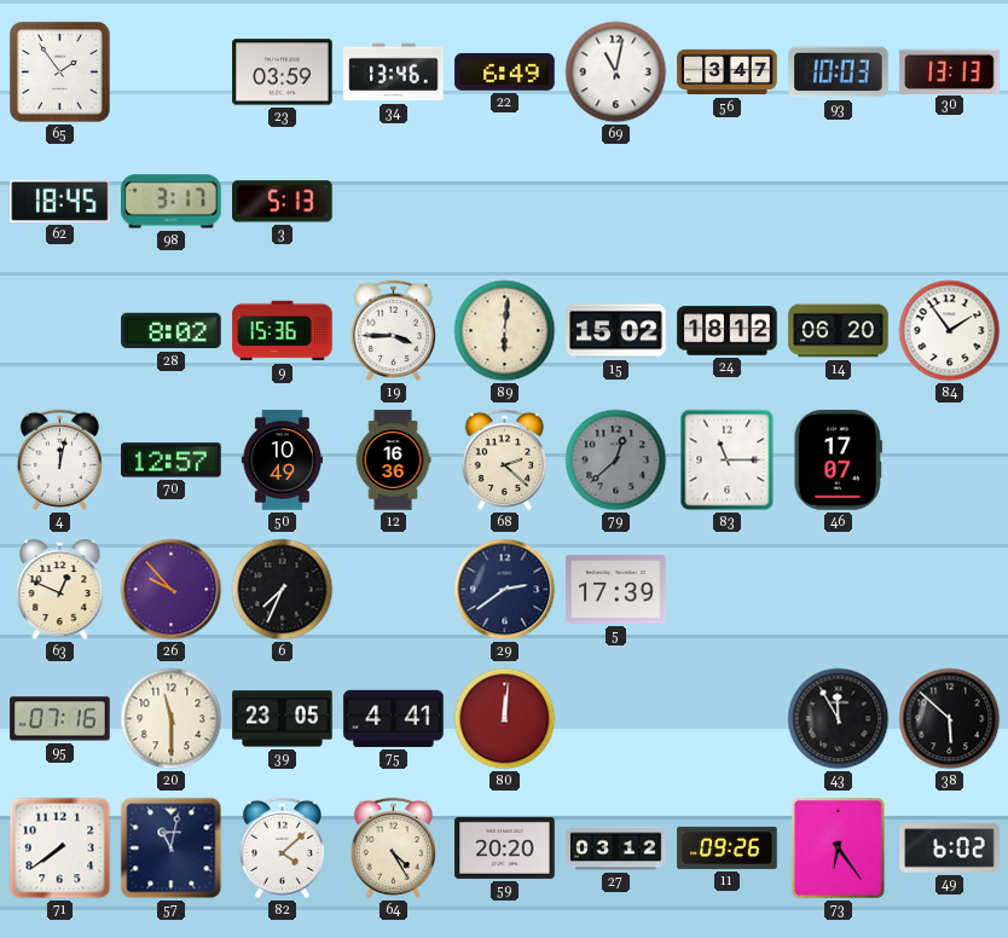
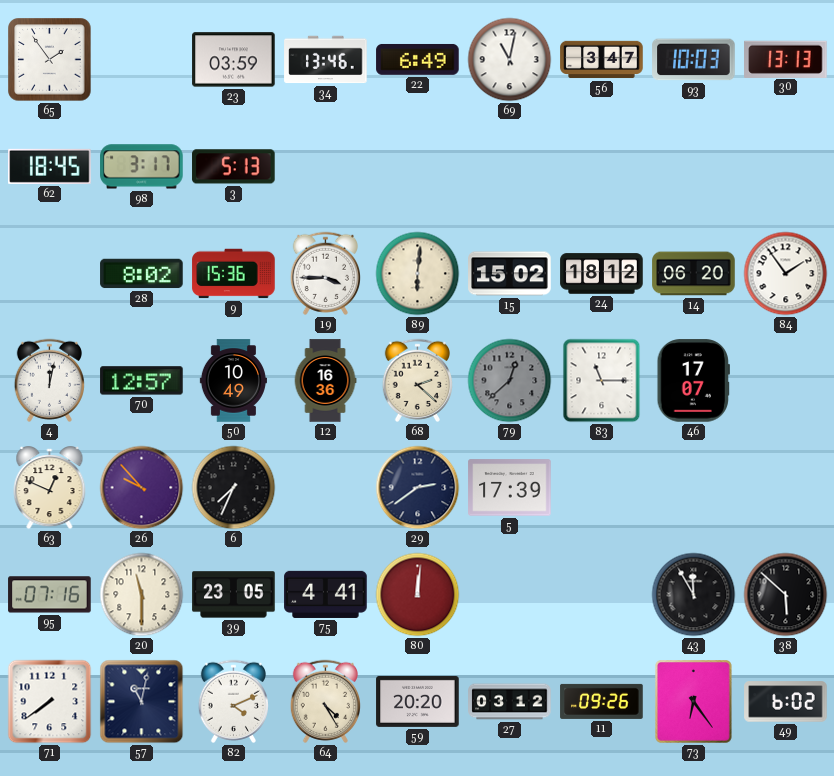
82: 4:08 -> 4:11
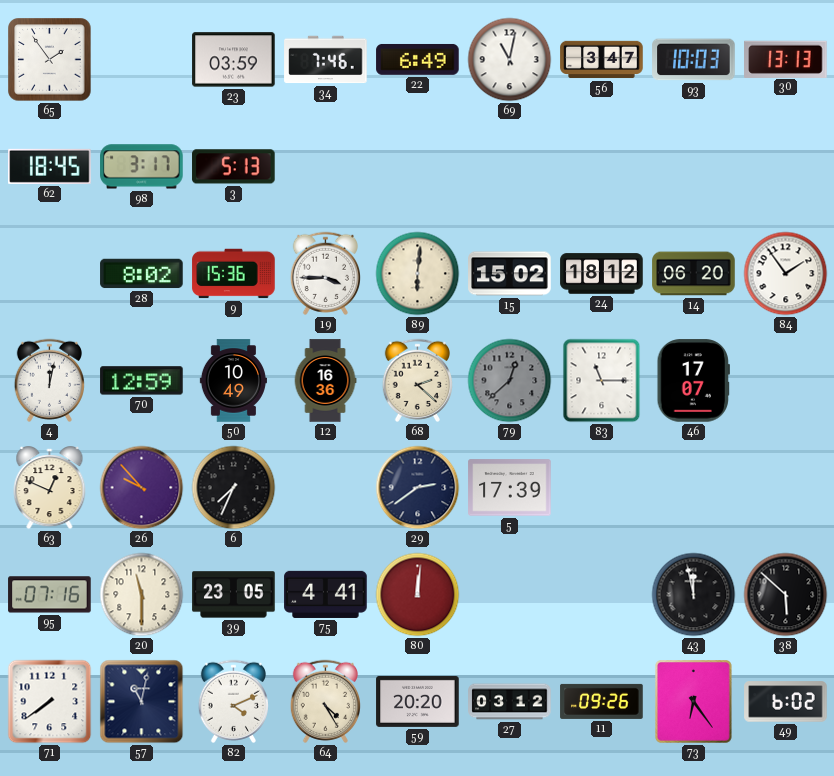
34: 13:46 -> 7:46
70: 12:57 -> 12:59
43: 11:55 -> 11:58
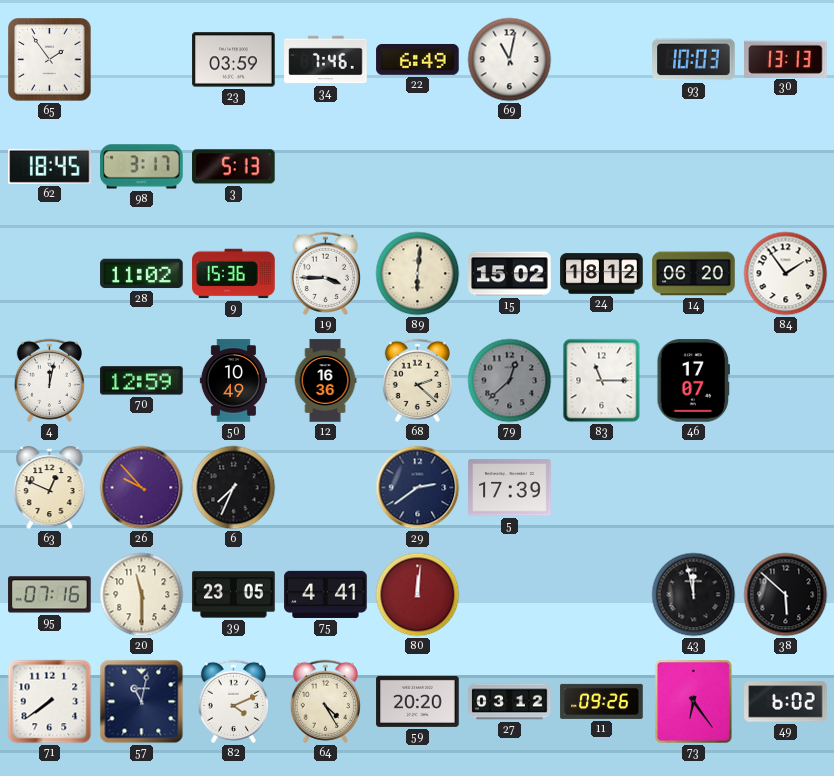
56: 3:47 -> none
28: 8:02 -> 11:02
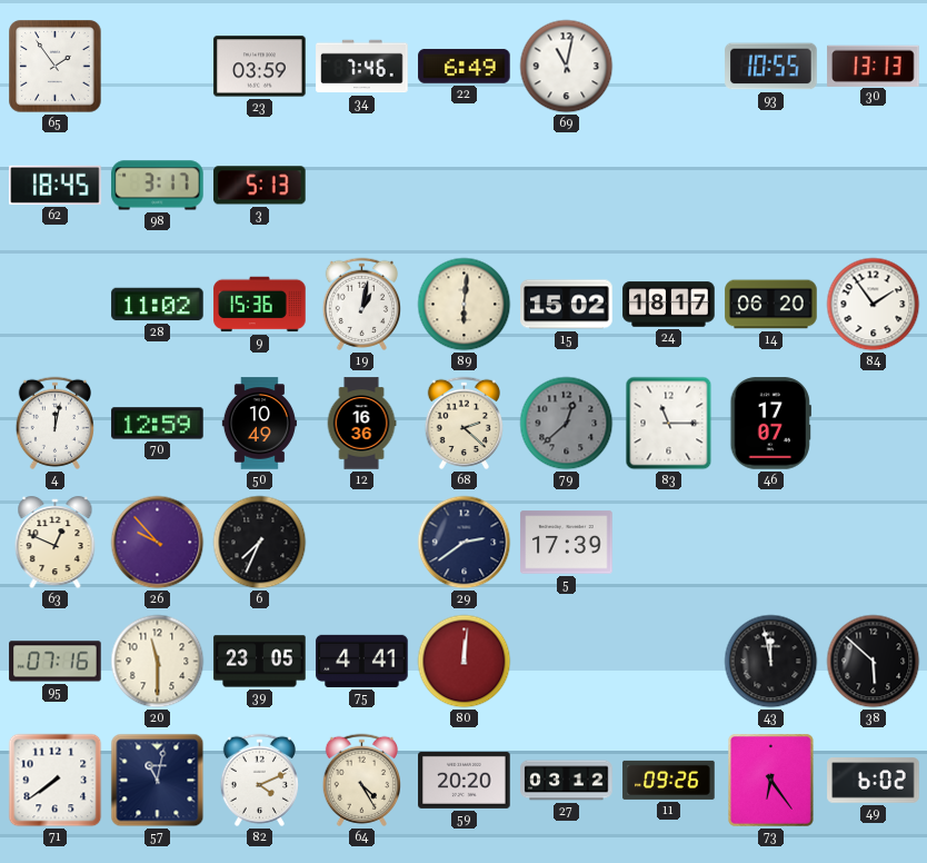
93: 10:03 -> 10:55
19: 3:45 -> 1:02
24: 18:12 -> 18:17
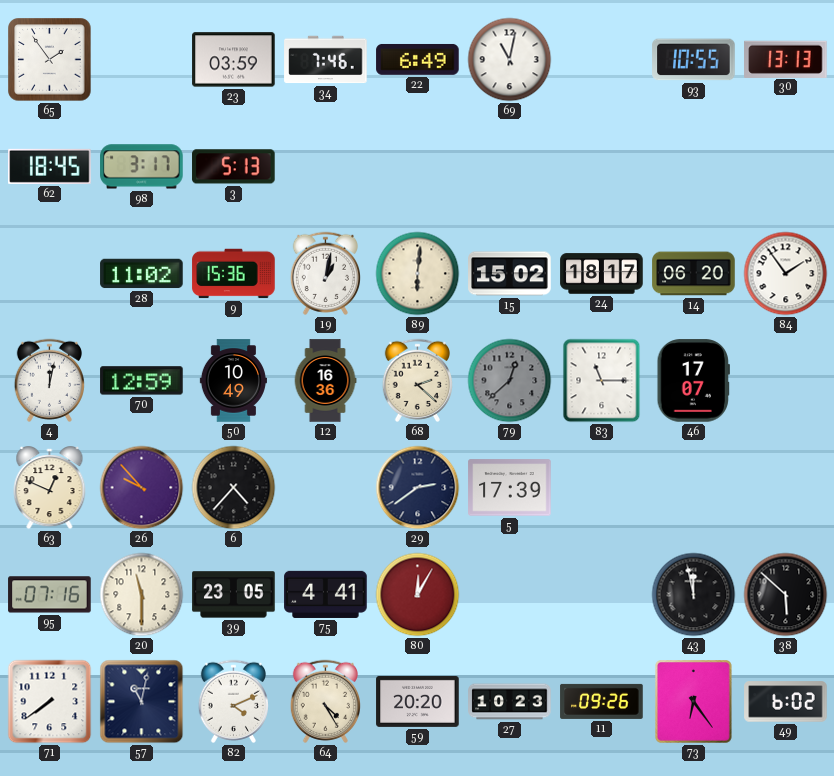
6: 7:34 -> 4:37
80: 12:01 -> 12:05
27: 03:12 -> 10:23
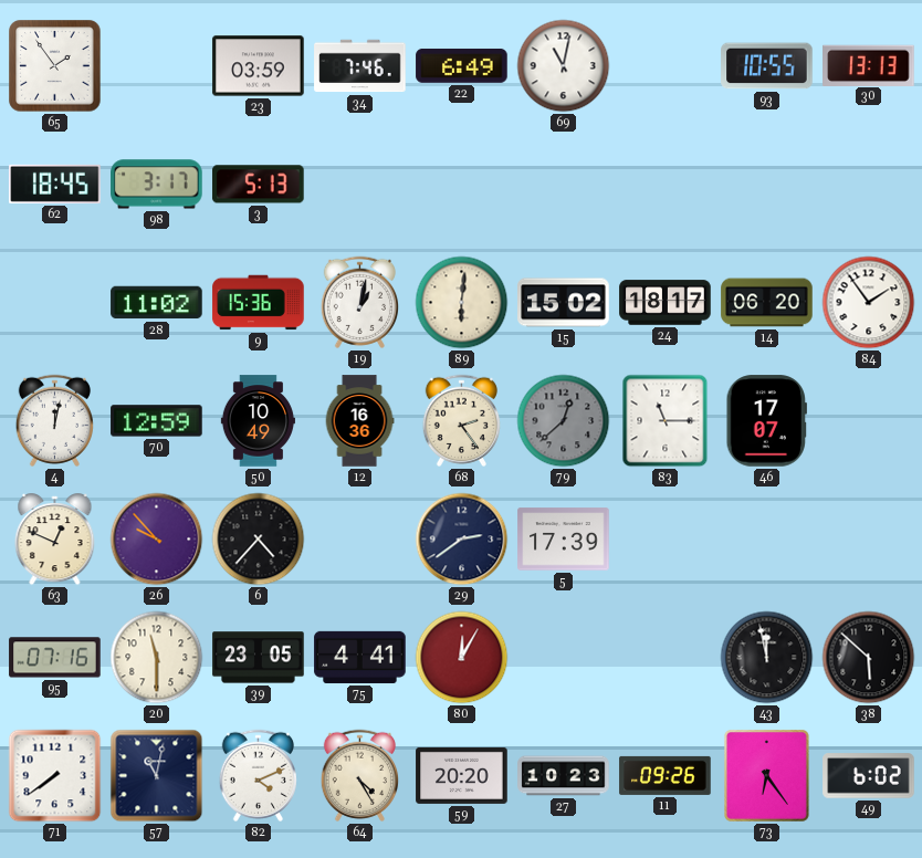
68: 2:22 -> 2:24
